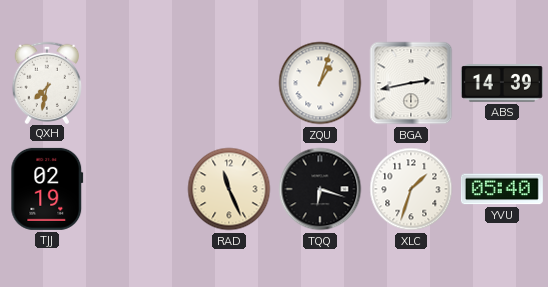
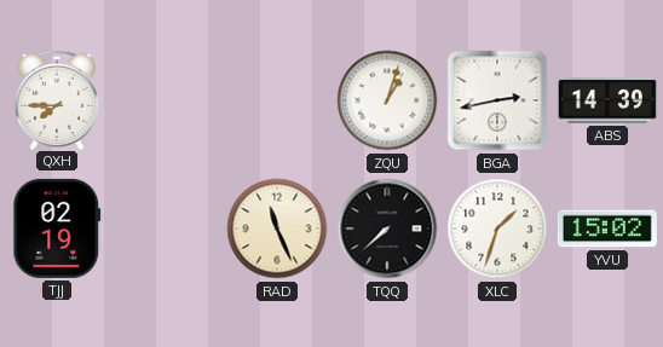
QXH: 7:32 -> 7:45
TQQ: 6:18 -> 7:38
YVU: 05:40 -> 15:02
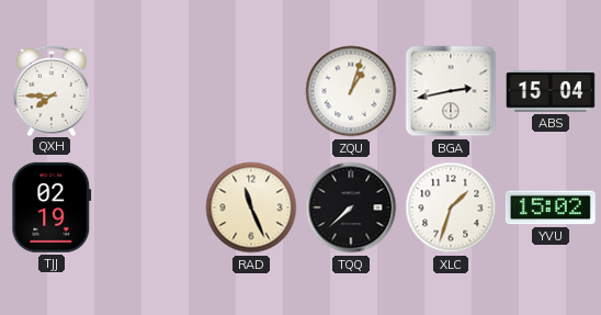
ABS: 14:39 -> 15:04
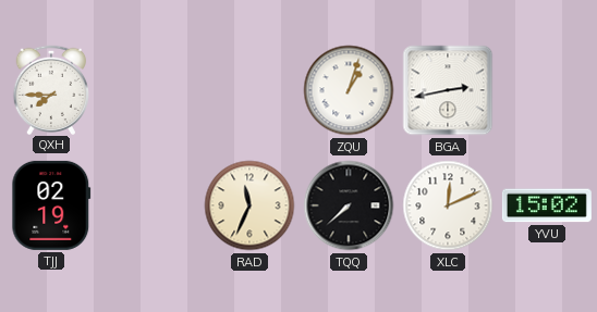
ABS: 15:04 -> none
RAD: 11:26 -> 11:34
XLC: 1:33 -> 12:11
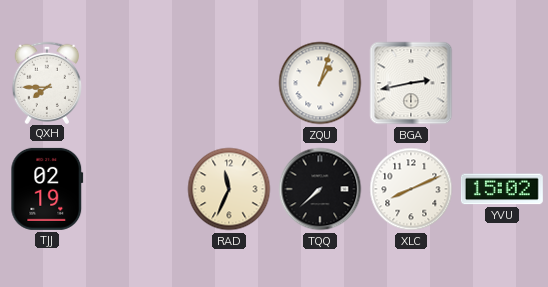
XLC: 12:11 -> 8:11
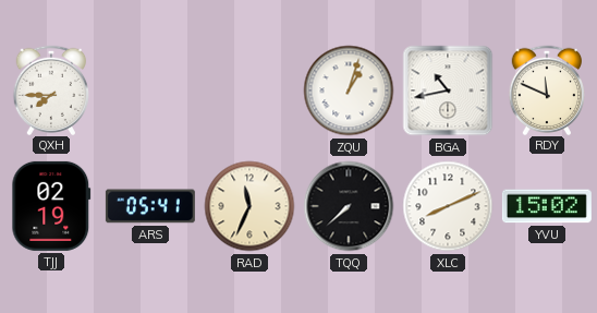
BGA: 2:43 -> 10:43
RDY: none -> 11:49
ARS: none -> 05:41
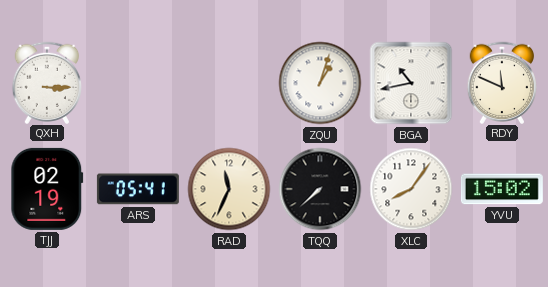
QXH: 7:45 -> 3:15
XLC: 8:11 -> 8:06
